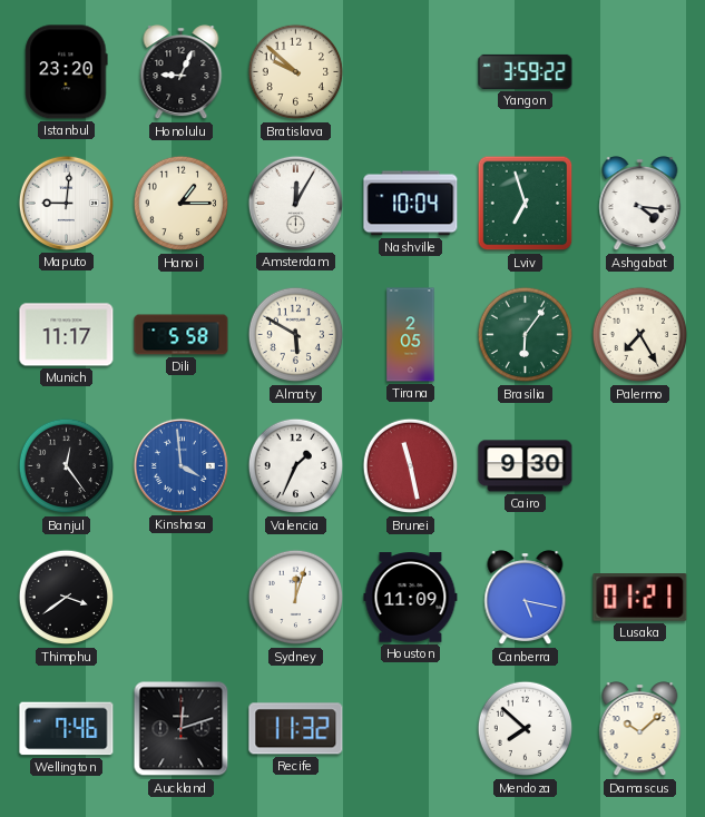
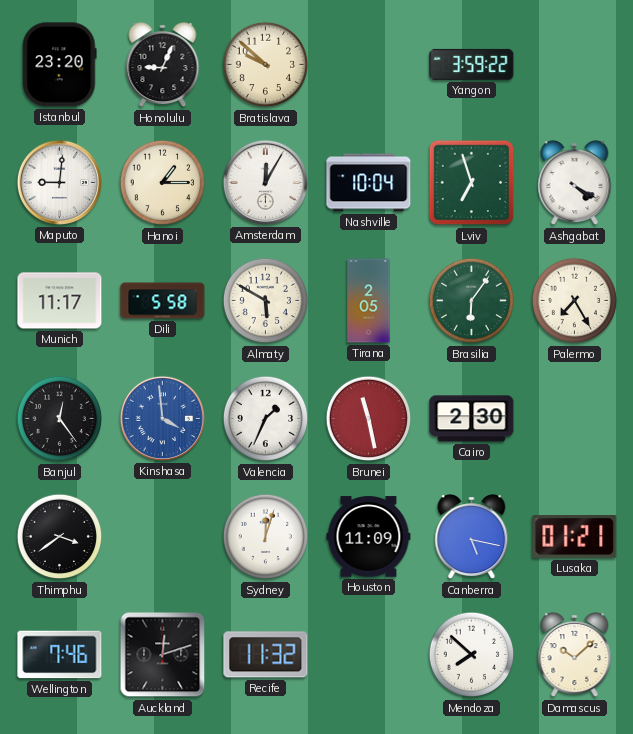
Ashgabat: 4:16 -> 4:20
Cairo: 9:30 -> 2:30
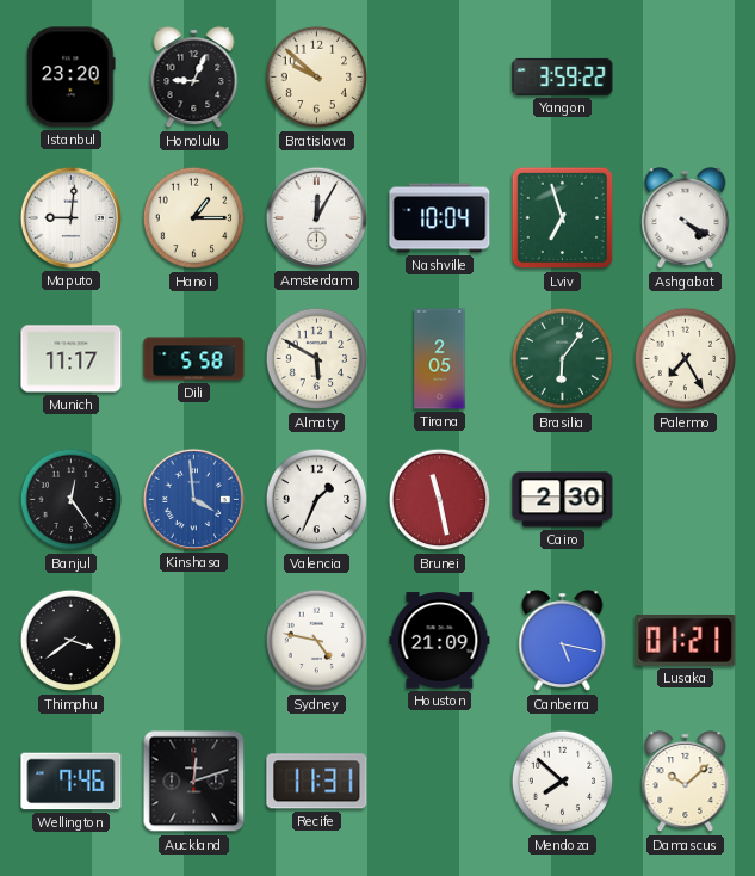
Sydney: 12:03 -> 4:47
Houston: 11:09 -> 21:09
Recife: 11:32 -> 11:31
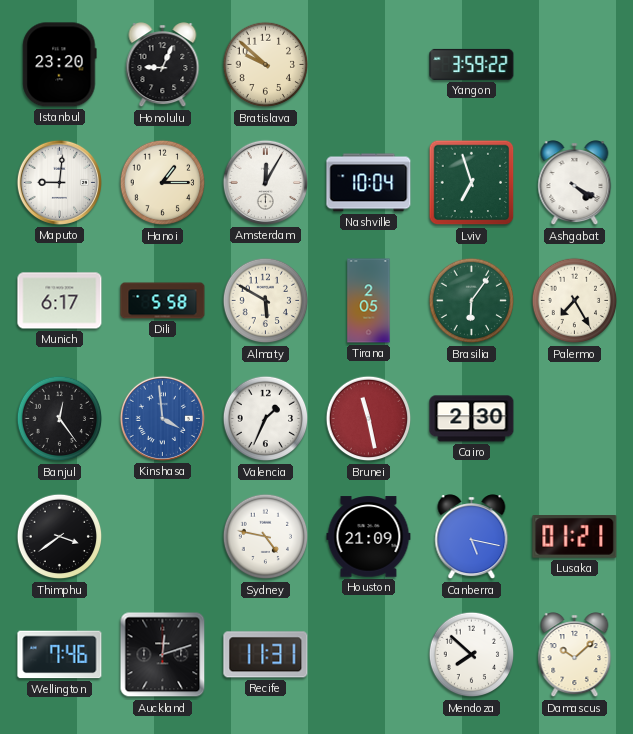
Munich: 11:17 -> 6:17
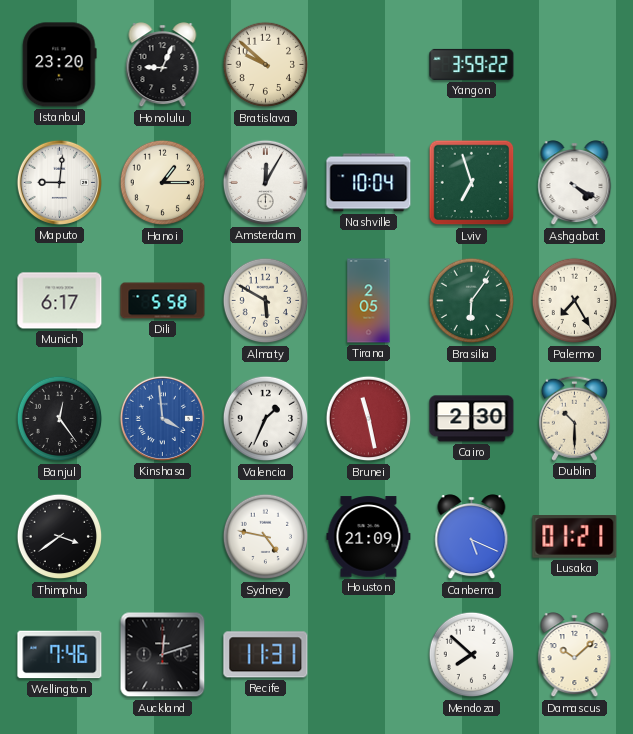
Dublin: none -> 10:30
Canberra: 5:17 -> 5:19
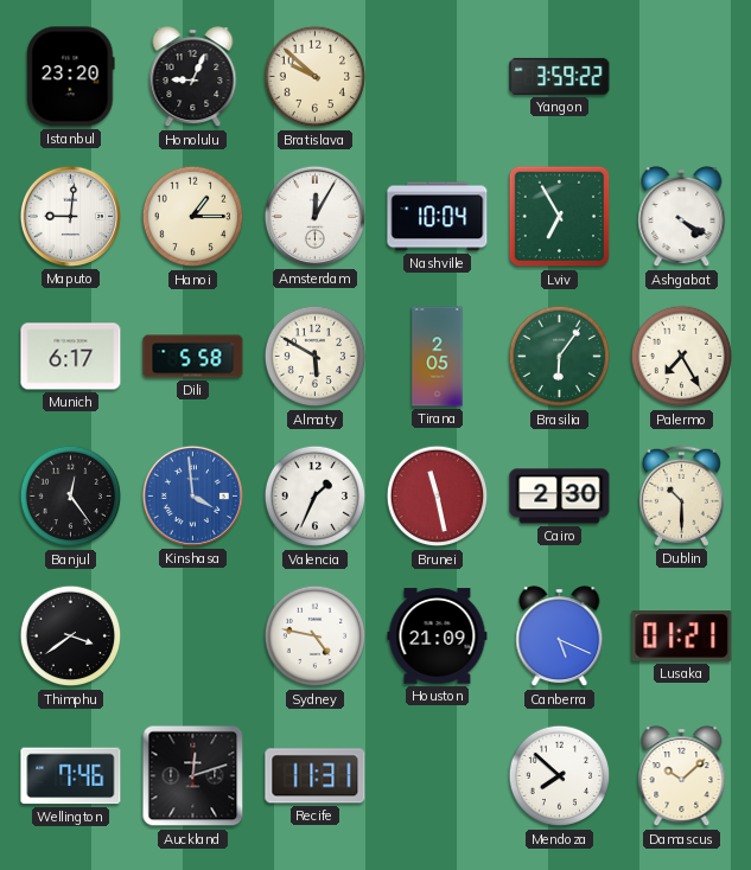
Lviv: 6:57 -> 6:55
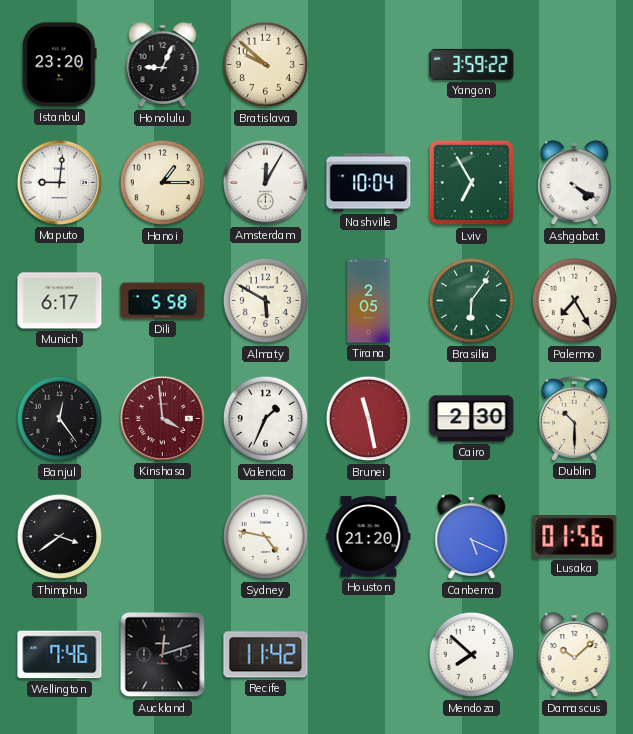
Kinshasa dial: blue -> burgundy
Houston: 21:09 -> 21:20
Lusaka: 01:21 -> 01:56
Recife: 11:31 -> 11:42
